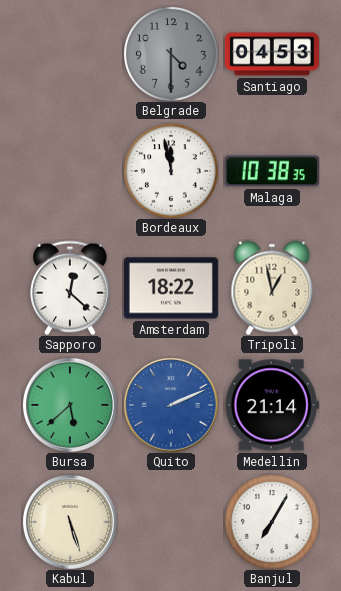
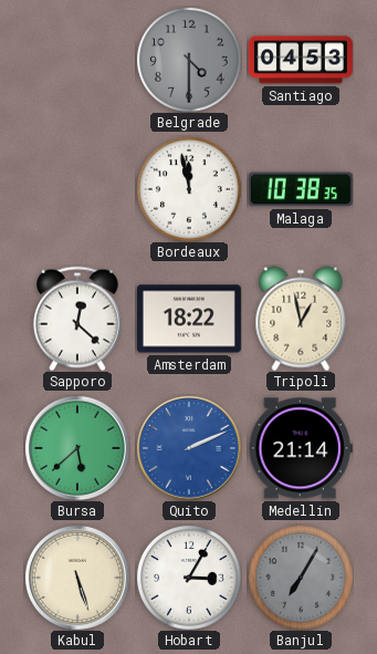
Hobart: none -> 3:05
Banjul dial: white -> grey
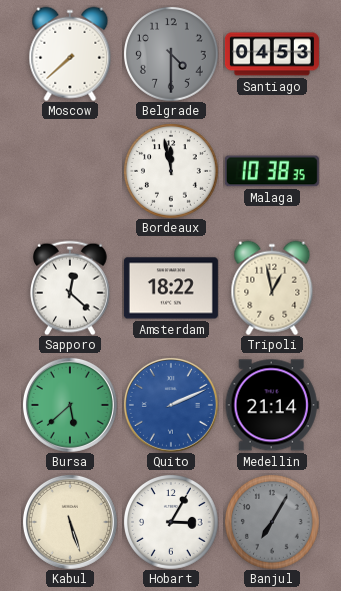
Moscow: none -> 7:38
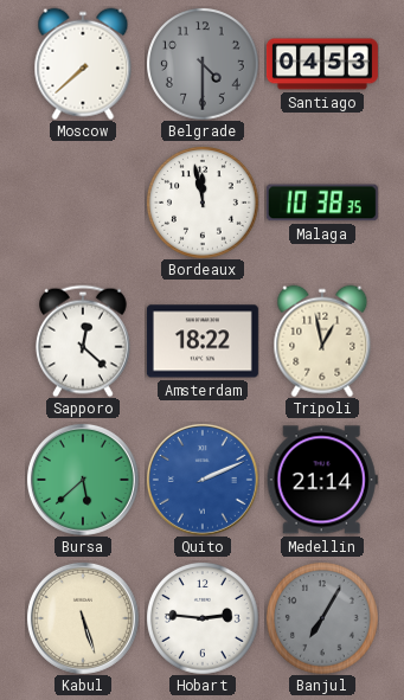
Hobart: 3:05 -> 2:46
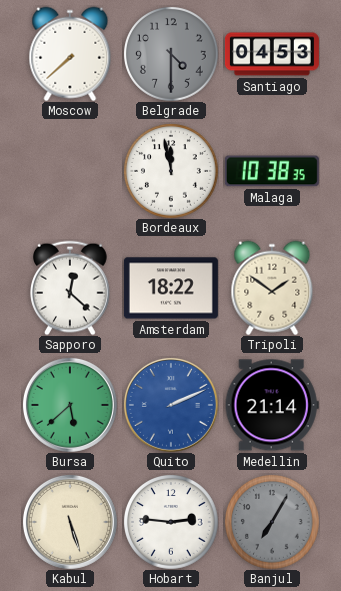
Tripoli: 12:58 -> 1:51
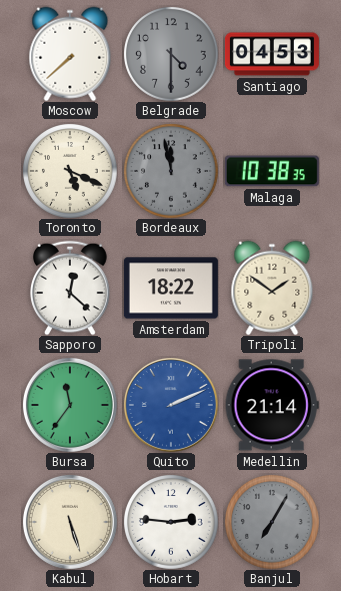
Toronto: none -> 5:19
Bordeaux dial: white -> grey
Bursa: 5:38 -> 11:36
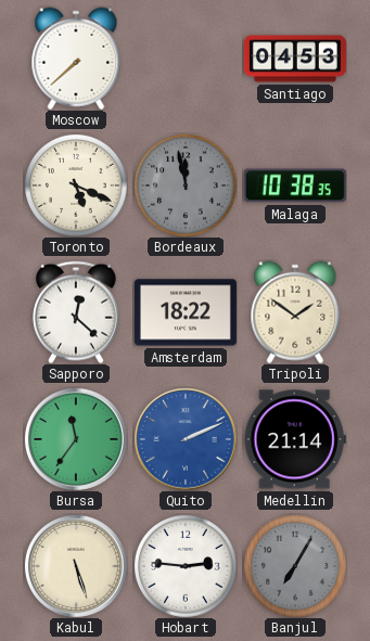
Belgrade: 4:30 -> none
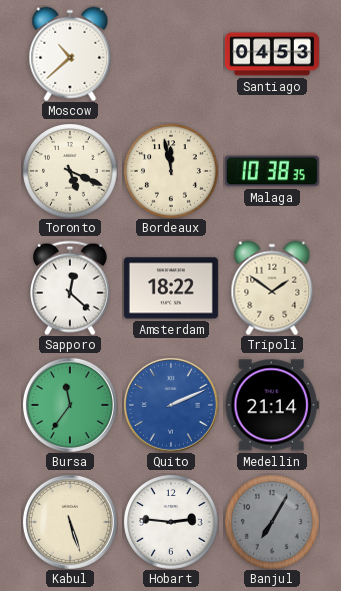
Moscow: 7:38 -> 10:38
Bordeaux dial: grey -> cream
